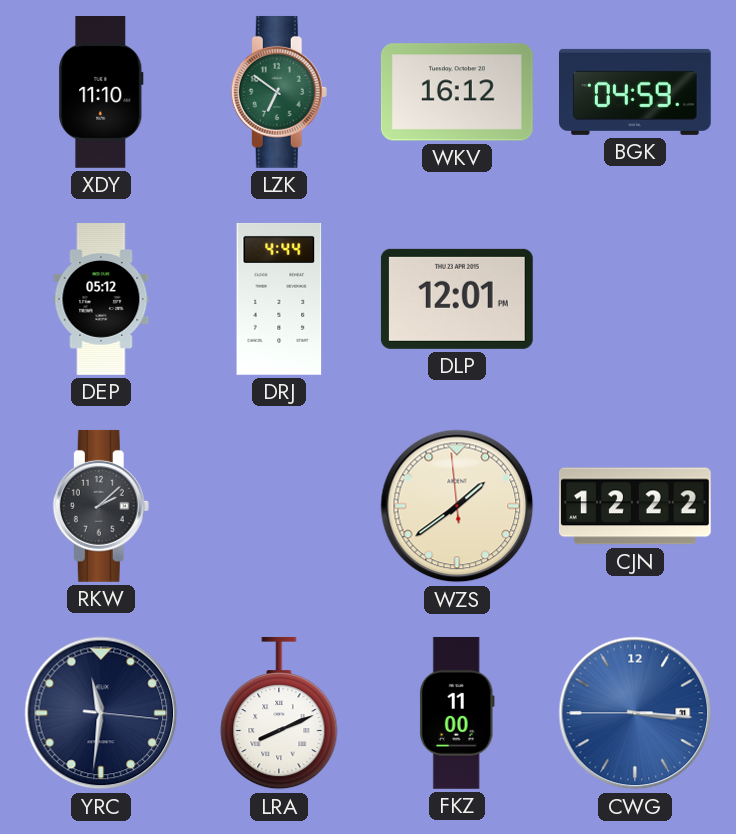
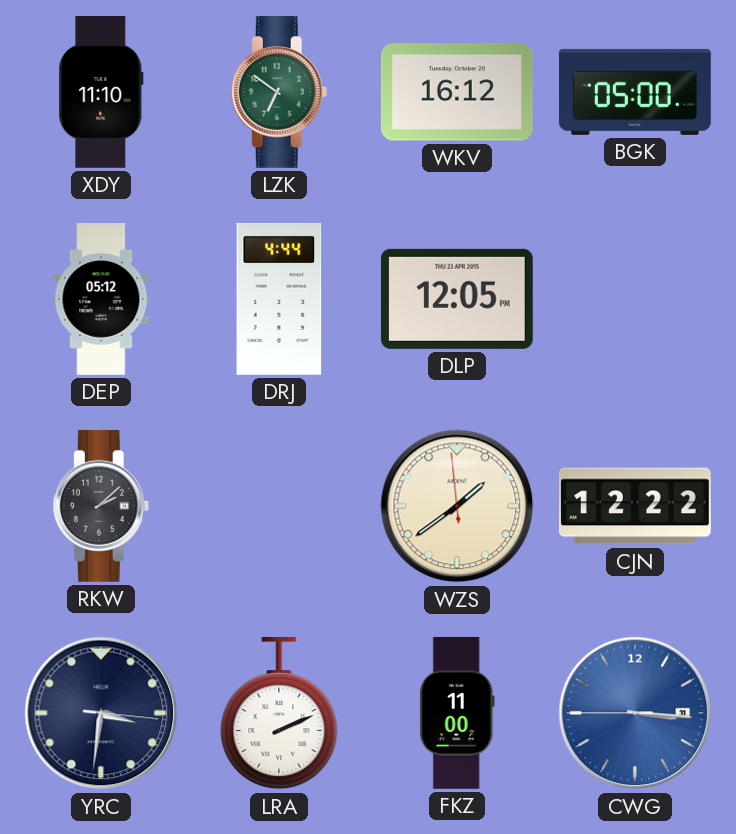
BGK: 04:59 -> 05:00
DLP: 12:01 -> 12:05
YRC: 11:31 -> 3:31
LRA: 8:11 -> 2:11
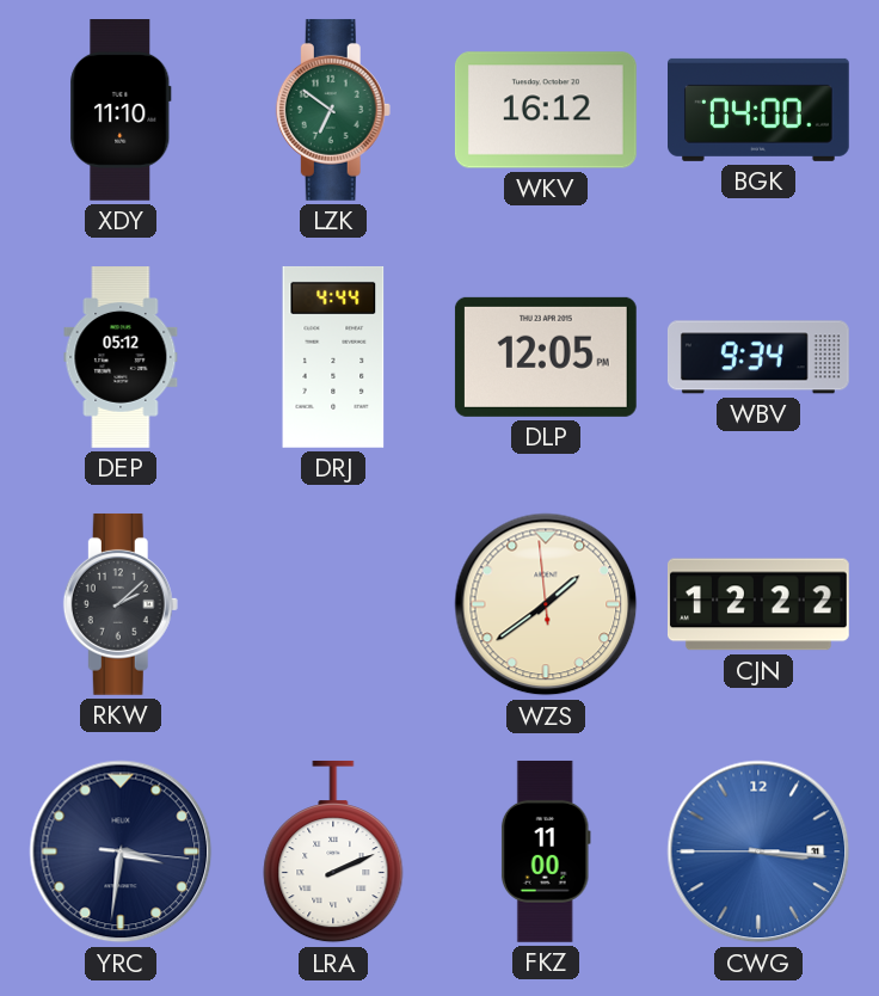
BGK: 05:00 -> 04:00
WBV: none -> 9:34
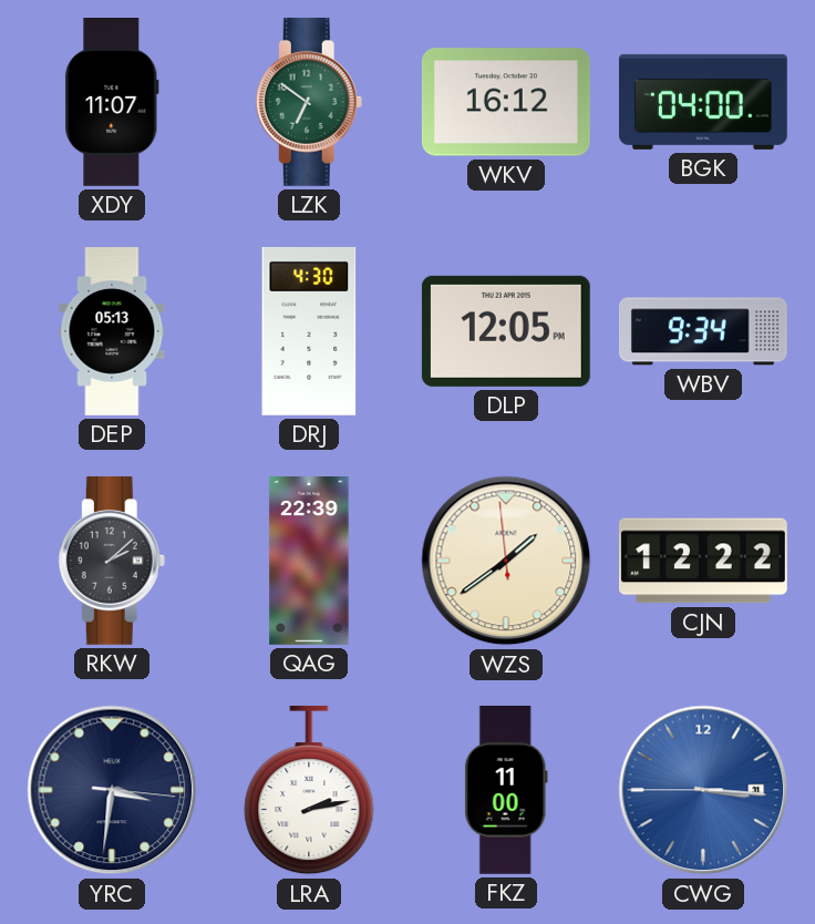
XDY: 11:10 -> 11:07
DEP: 05:12 -> 05:13
DRJ: 4:44 -> 4:30
QAG: none -> 22:39
LRA: 2:11 -> 2:13
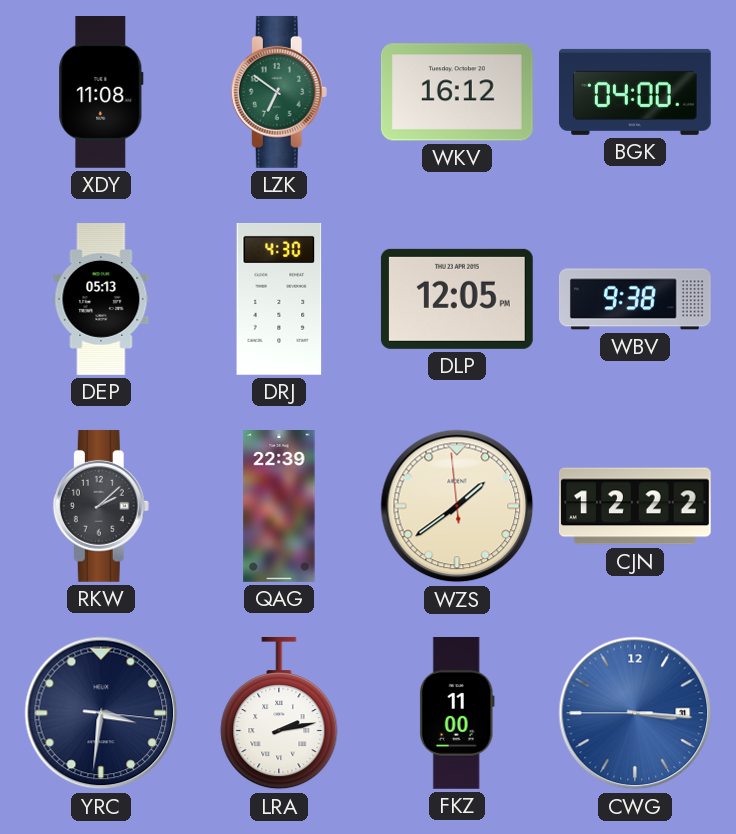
XDY: 11:07 -> 11:08
WBV: 9:34 -> 9:38
